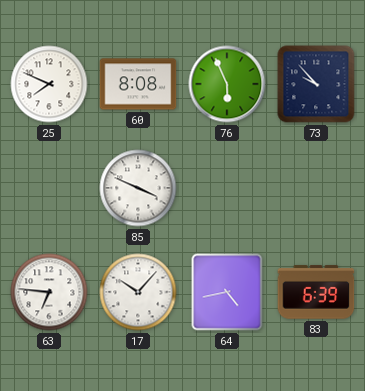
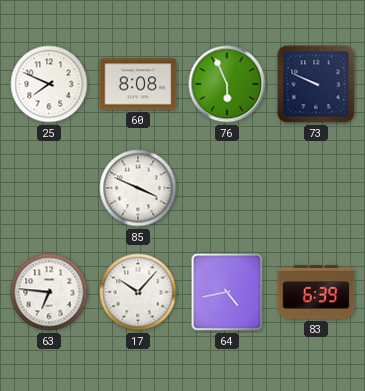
73: 9:53 -> 9:49
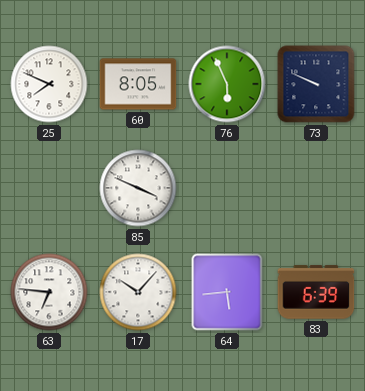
60: 8:08 -> 8:05
64: 4:43 -> 5:44
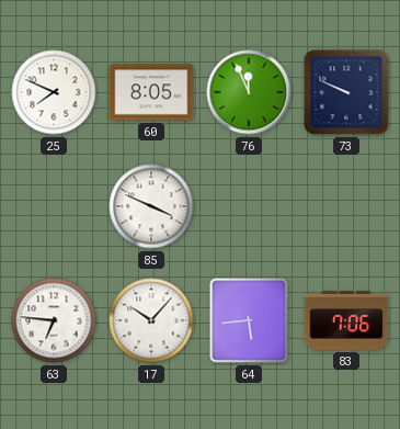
76: 5:56 -> 11:56
83: 6:39 -> 7:06
